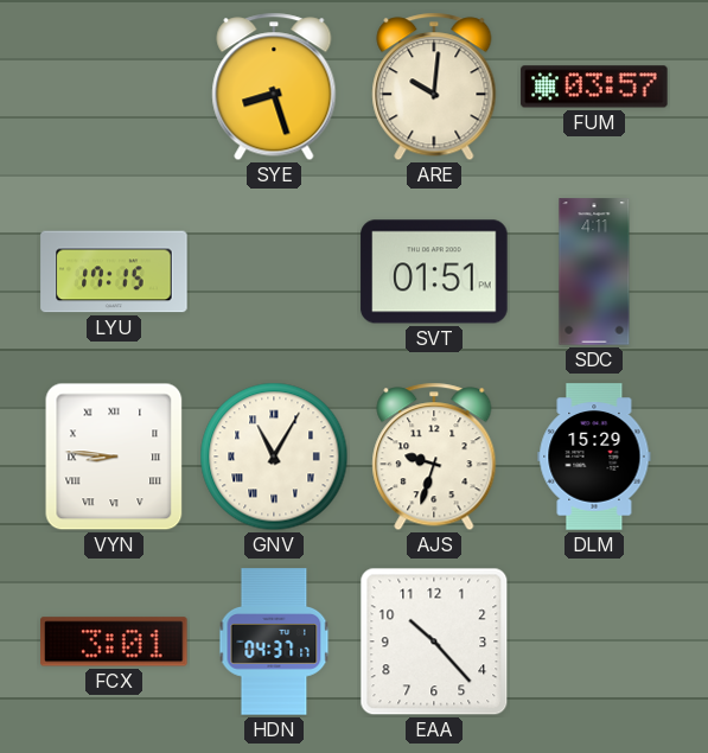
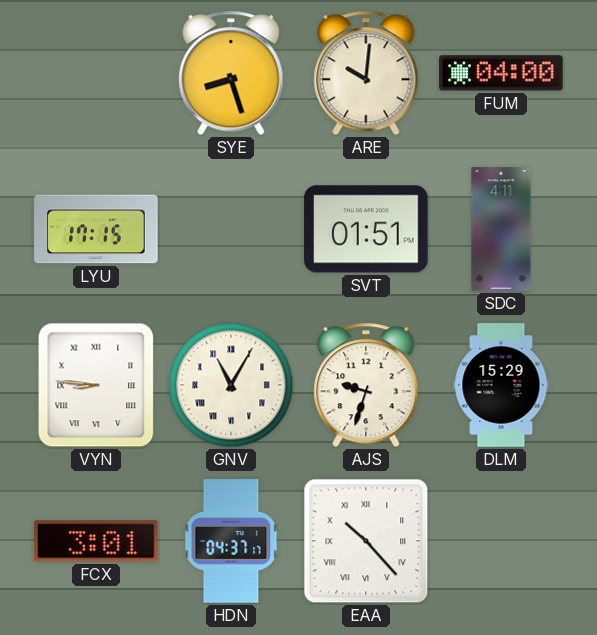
FUM: 03:57 -> 04:00
EAA numerals: Arabic -> Roman
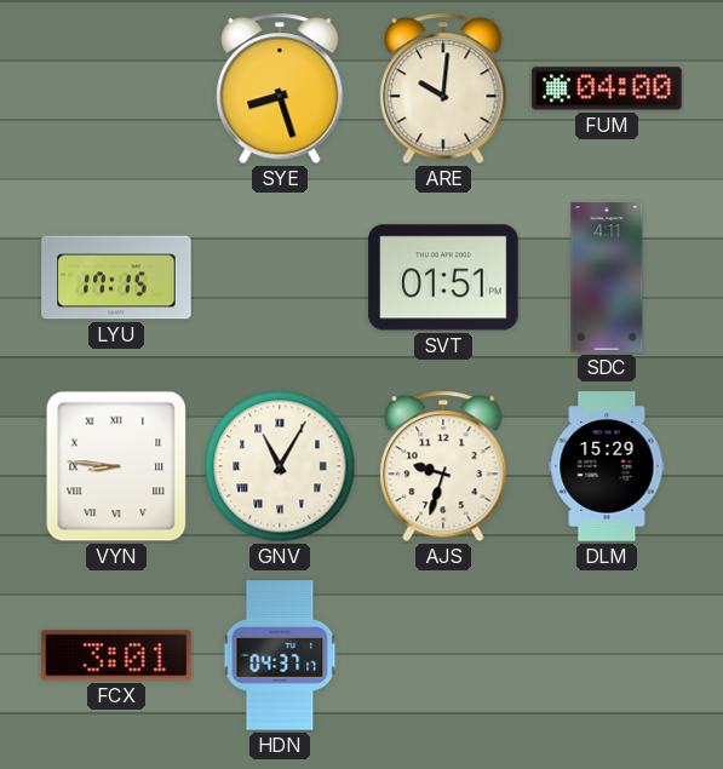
EAA: 10:23 -> none
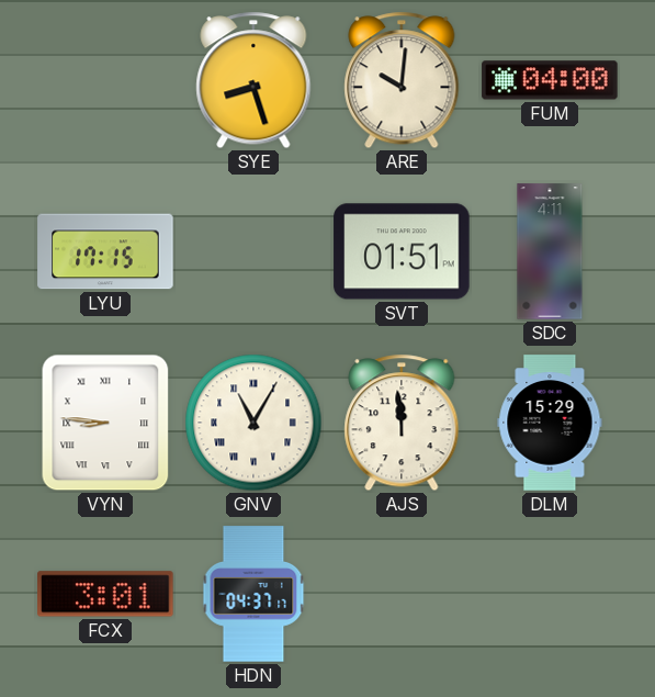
AJS: 9:33 -> 11:59
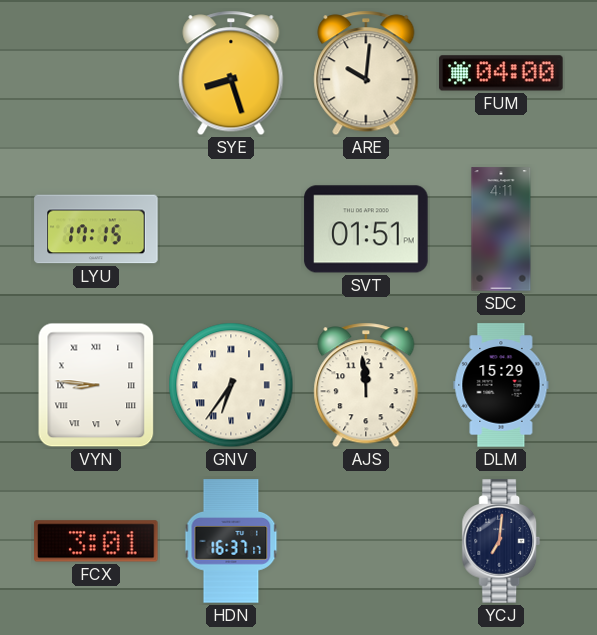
GNV: 11:05 -> 6:36
HDN: 04:37 -> 16:37
YCJ: none -> 7:01
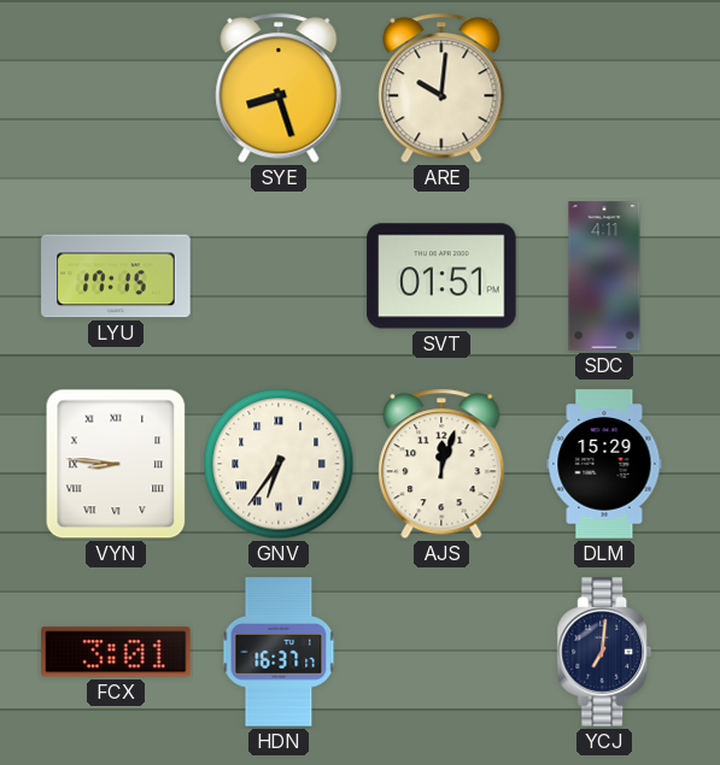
FUM: 04:00 -> none
AJS: 11:59 -> 12:03
